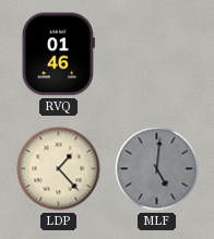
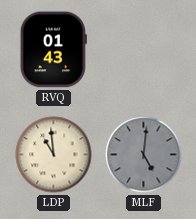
RVQ: 01:46 -> 01:43
LDP: 1:23 -> 10:59
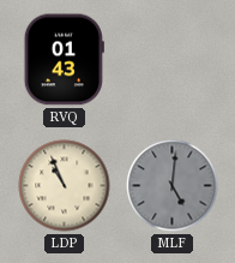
LDP: 10:59 -> 10:56
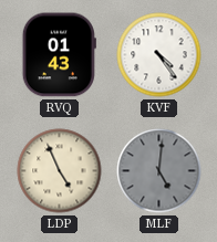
KVF: none -> 4:24
LDP: 10:56 -> 4:56
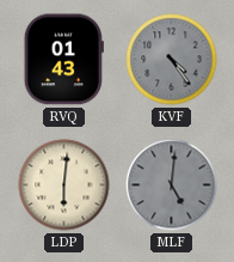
KVF dial: white -> grey
LDP: 4:56 -> 6:01
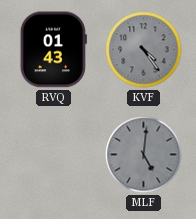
LDP: 6:01 -> none
